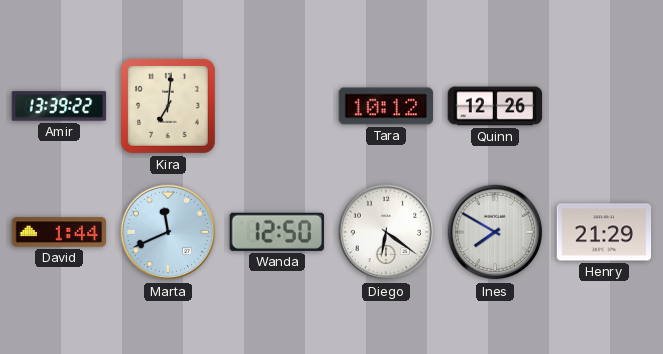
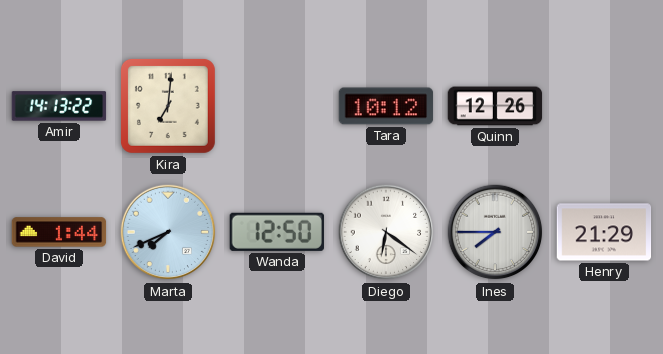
Amir: 13:39 -> 14:13
Marta: 11:41 -> 7:41
Ines: 7:50 -> 7:45
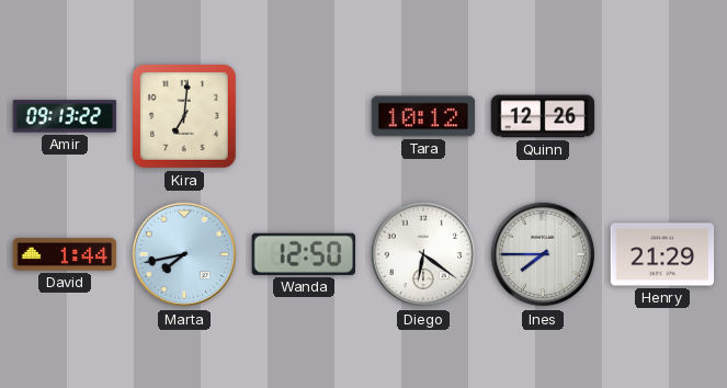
Amir: 14:13 -> 09:13
Marta: 7:41 -> 7:43
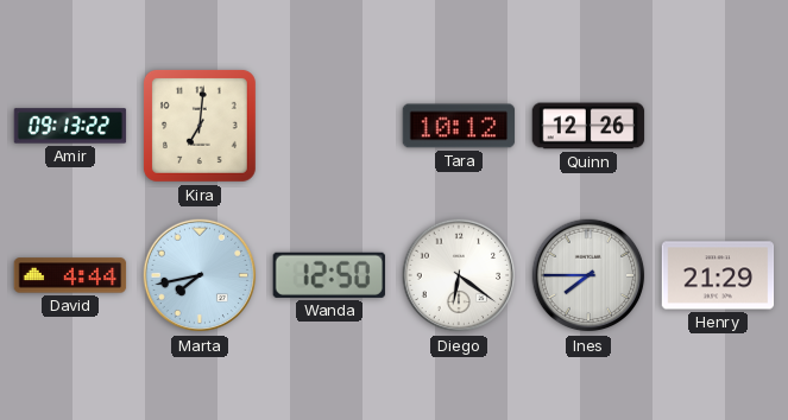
David: 1:44 -> 4:44
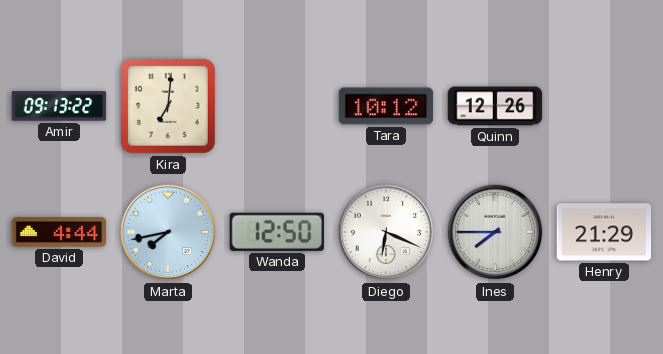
Diego: 6:21 -> 6:19
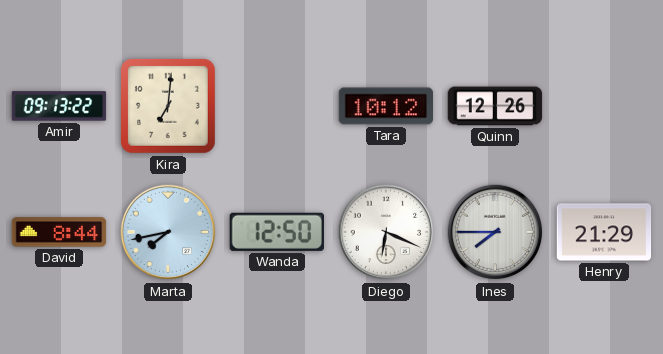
David: 4:44 -> 8:44
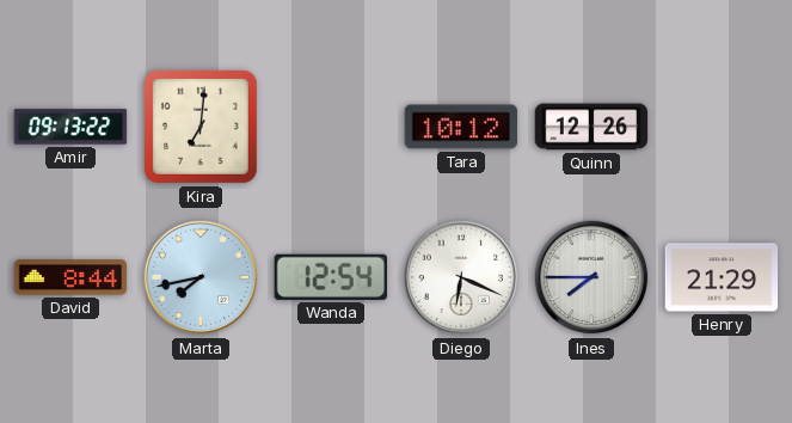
Wanda: 12:50 -> 12:54
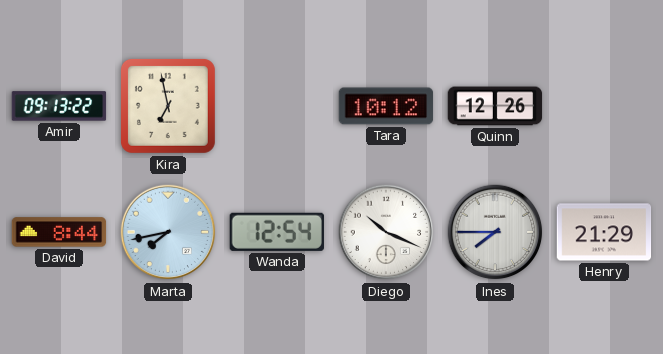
Kira: 7:01 -> 6:58
Diego: 6:19 -> 10:19
